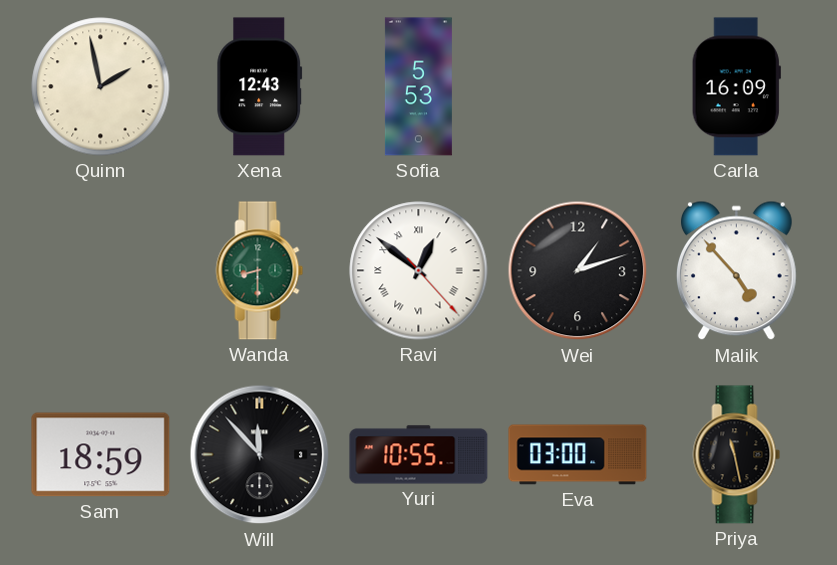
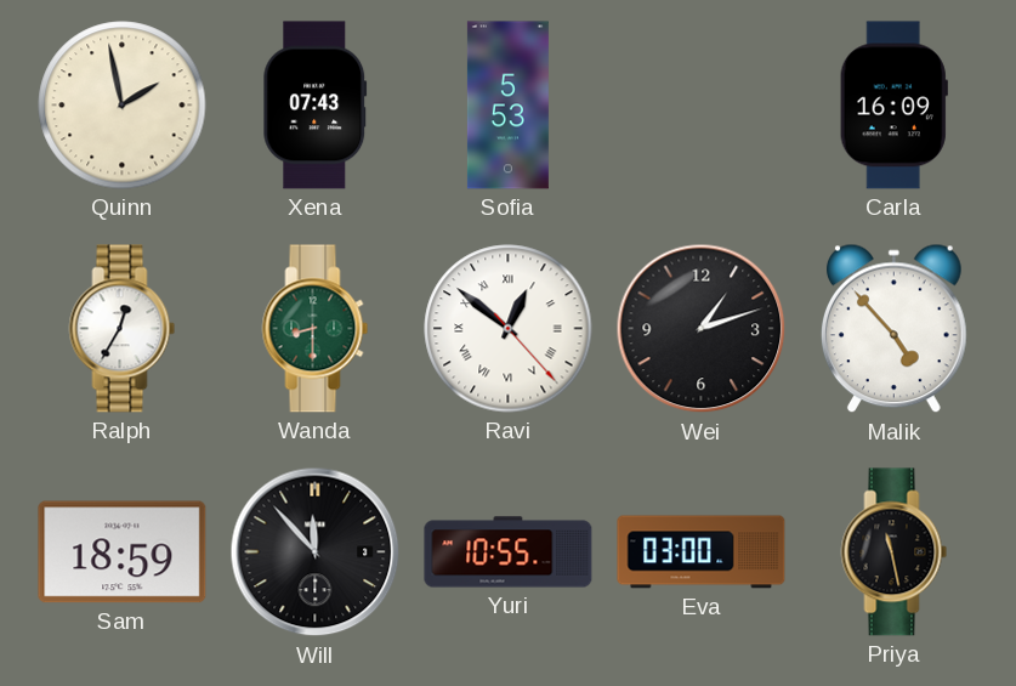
Xena: 12:43 -> 07:43
Ralph: none -> 12:35
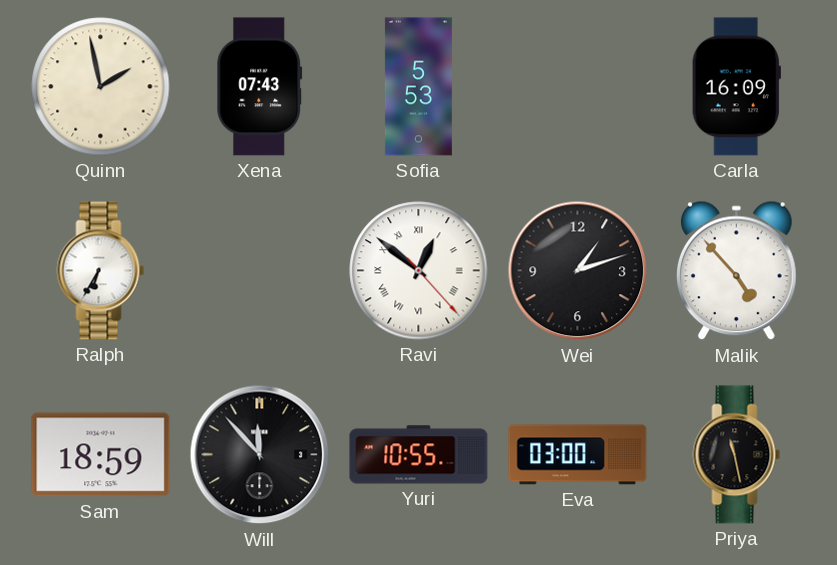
Ralph: 12:35 -> 6:35
Wanda: 8:30 -> none
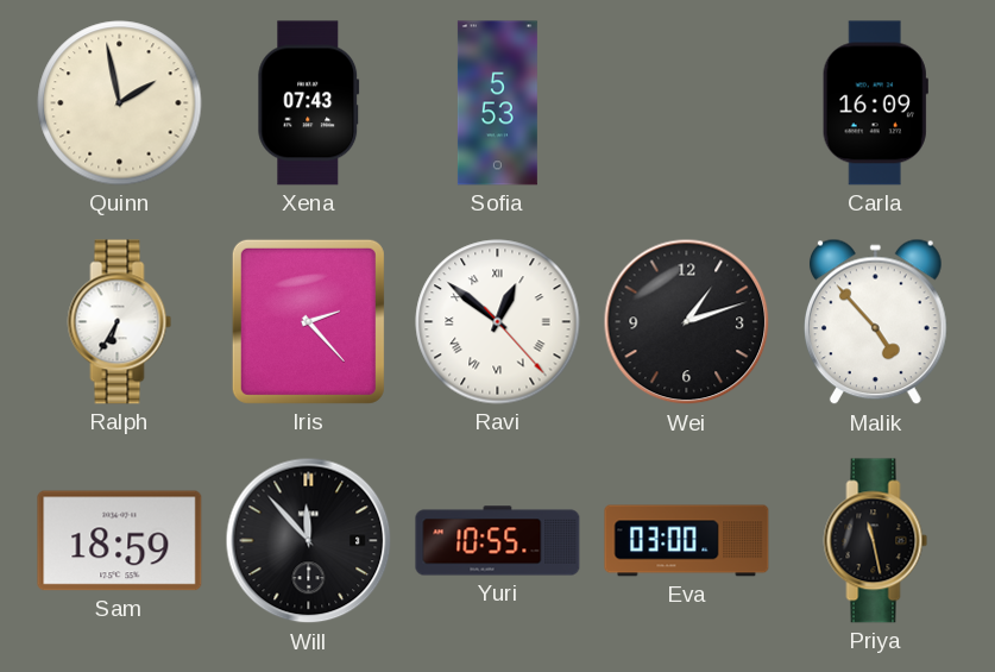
Iris: none -> 2:23
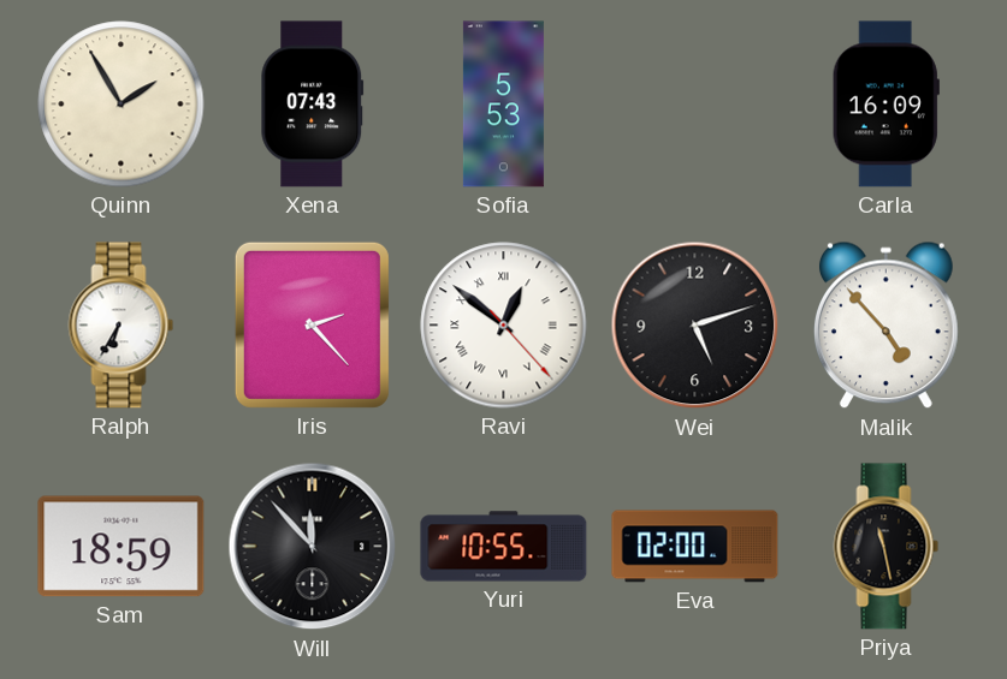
Quinn: 1:58 -> 1:55
Wei: 1:12 -> 5:12
Eva: 03:00 -> 02:00
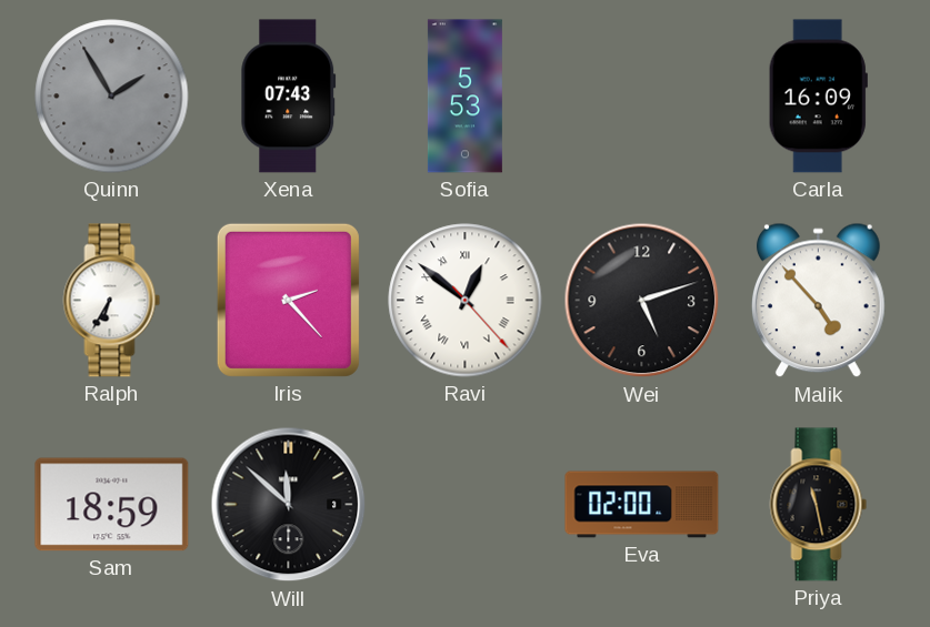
Quinn dial: cream -> grey
Will: 11:53 -> 11:52
Yuri: 10:55 -> none
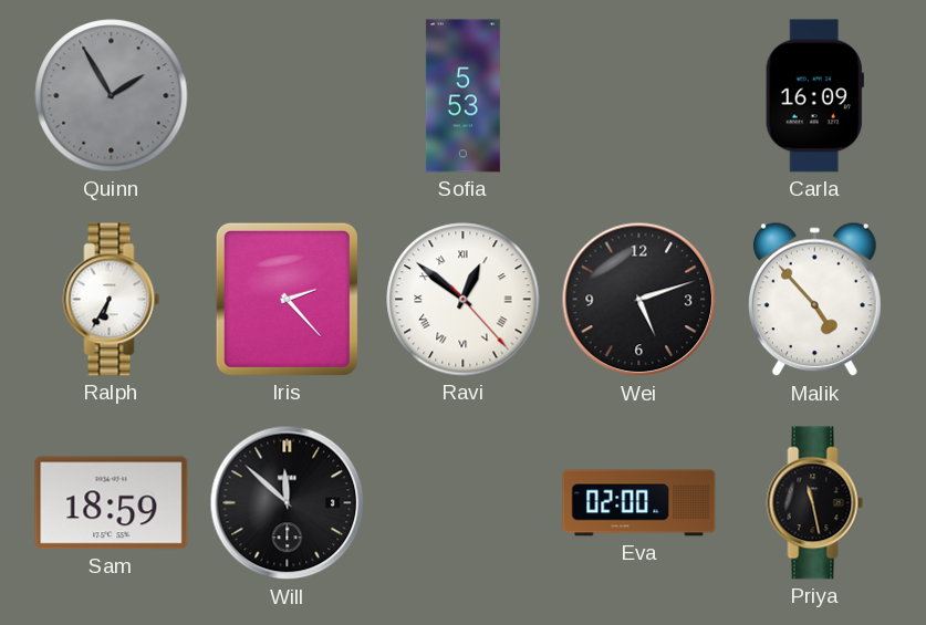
Xena: 07:43 -> none
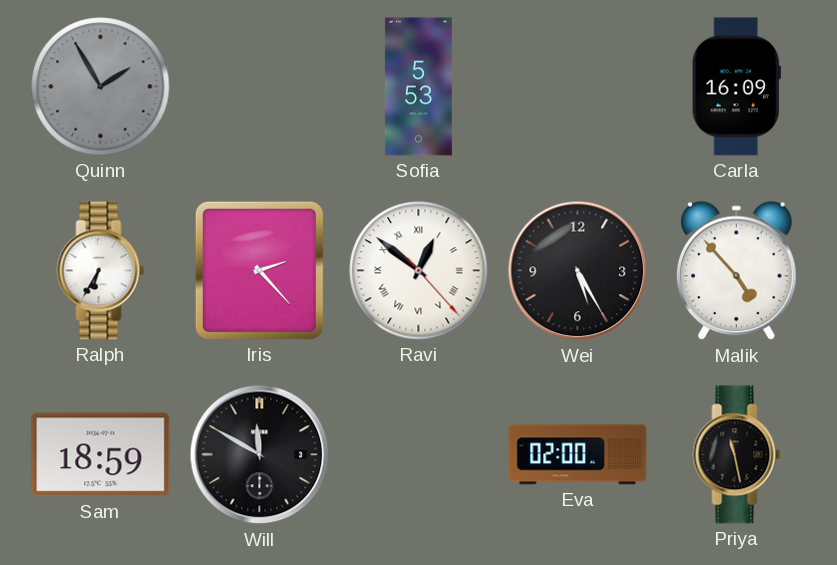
Wei: 5:12 -> 5:25
Will: 11:52 -> 11:50
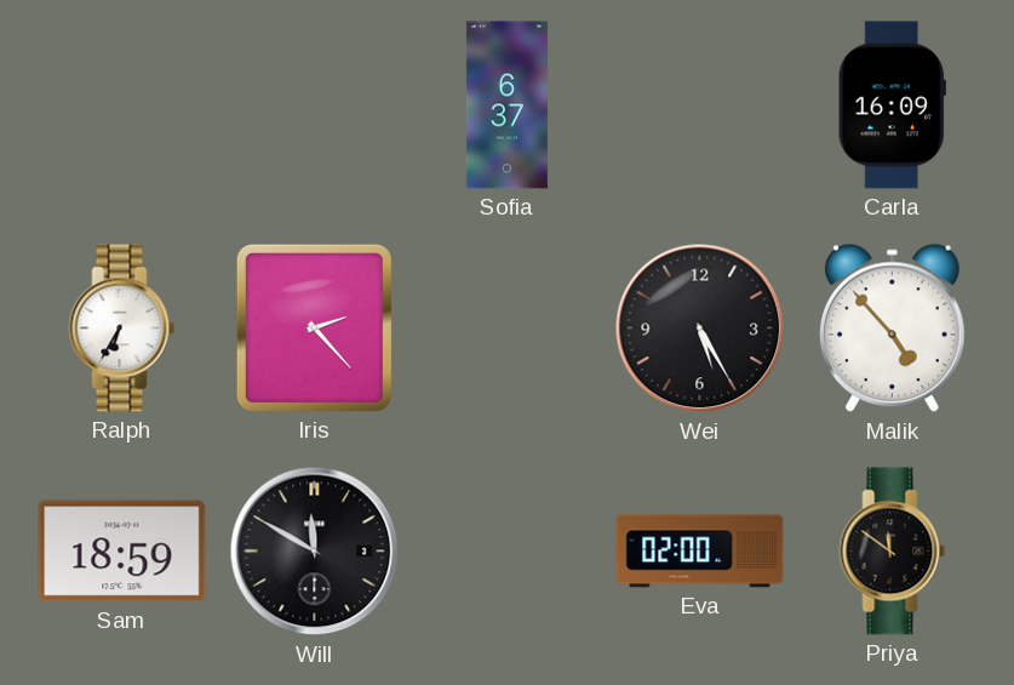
Quinn: 1:55 -> none
Sofia: 5:53 -> 6:37
Ravi: 12:51 -> none
Priya: 11:28 -> 11:51
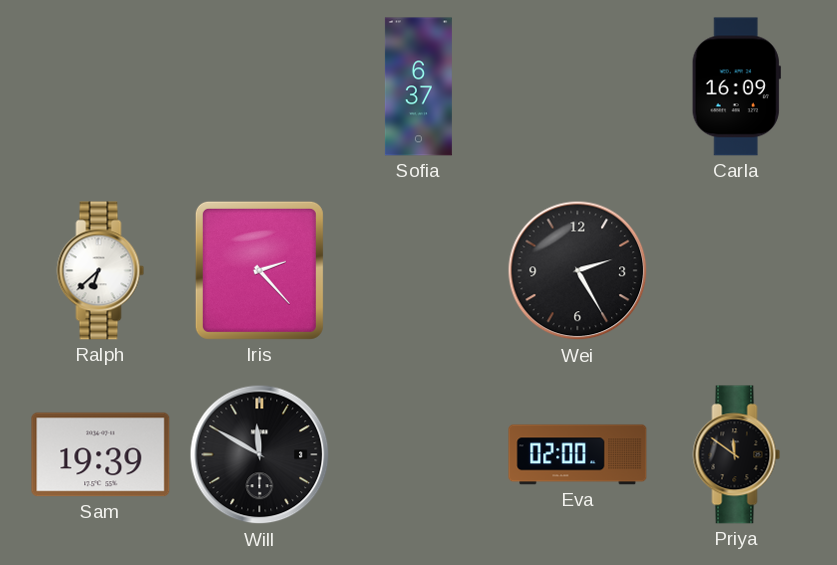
Ralph: 6:35 -> 6:38
Wei: 5:25 -> 2:25
Malik: 4:53 -> none
Sam: 18:59 -> 19:39
